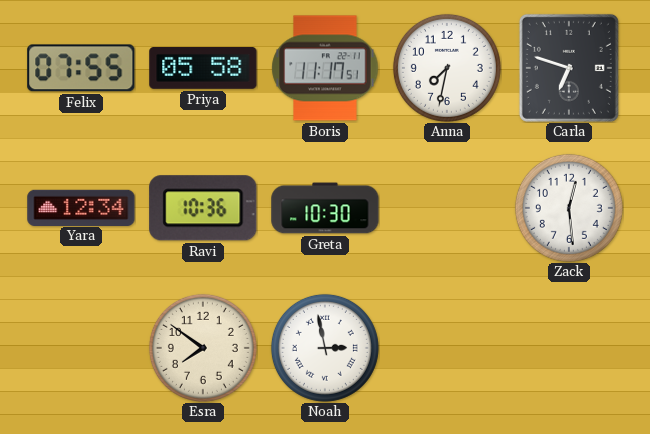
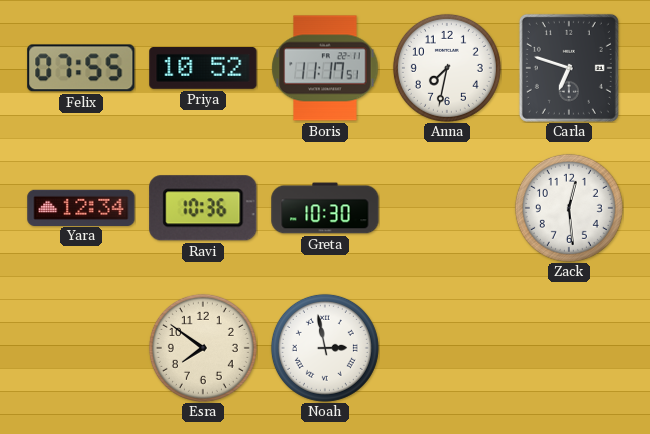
Priya: 05:58 -> 10:52
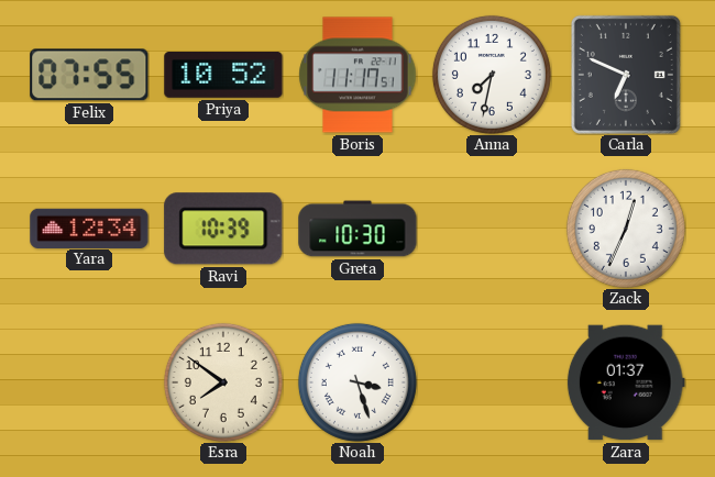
Carla: 6:48 -> 6:49
Ravi: 10:36 -> 10:39
Zack: 12:29 -> 12:34
Noah: 2:58 -> 3:27
Zara: none -> 01:37
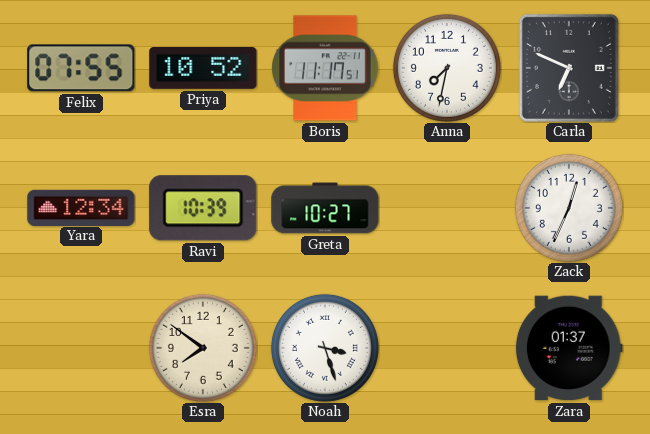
Greta: 10:30 -> 10:27
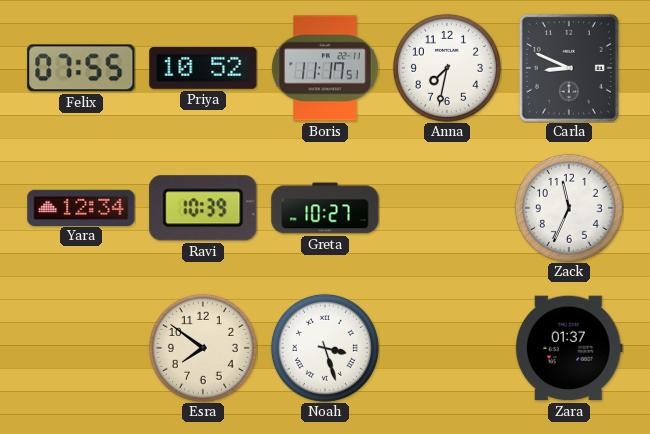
Carla: 6:49 -> 8:49
Zack: 12:34 -> 11:34
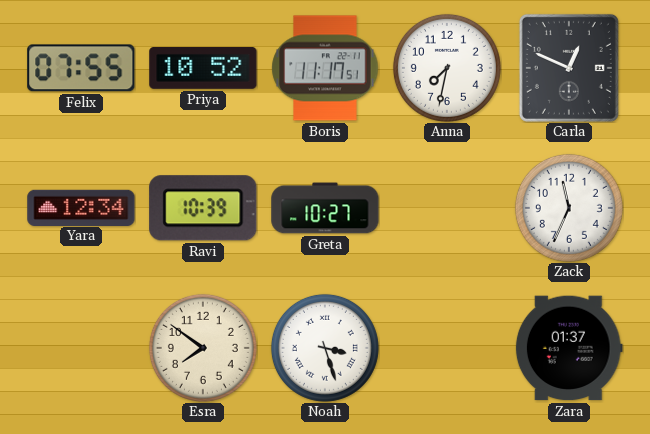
Carla: 8:49 -> 12:49
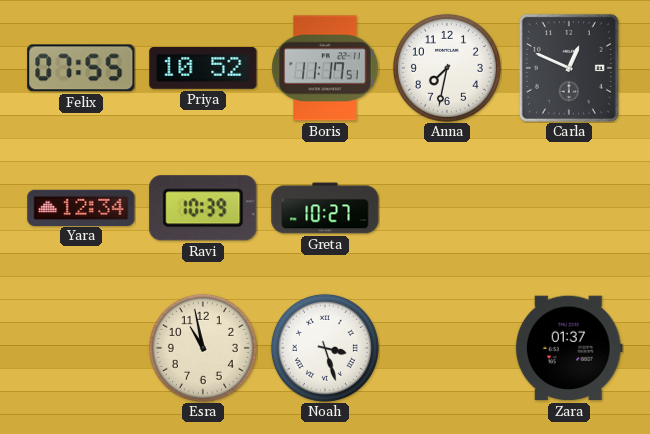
Zack: 11:34 -> none
Esra: 7:51 -> 10:58
